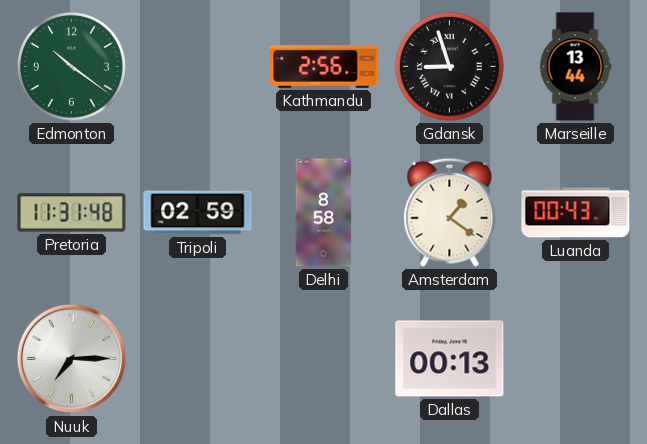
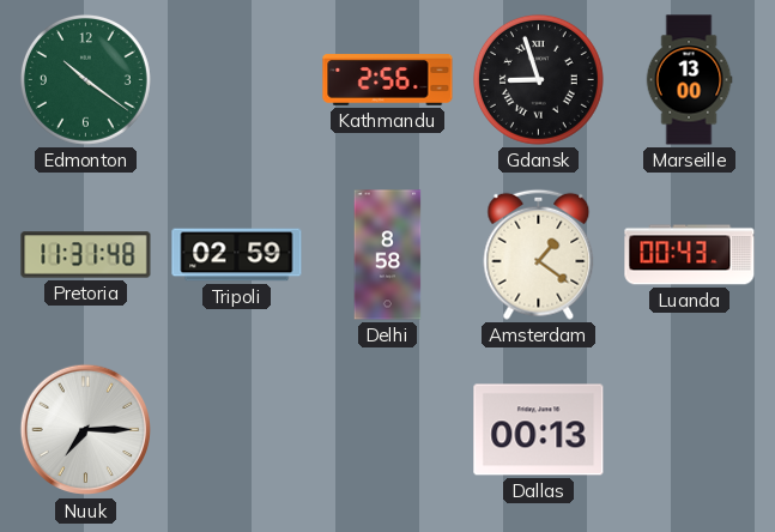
Marseille: 13:44 -> 13:00
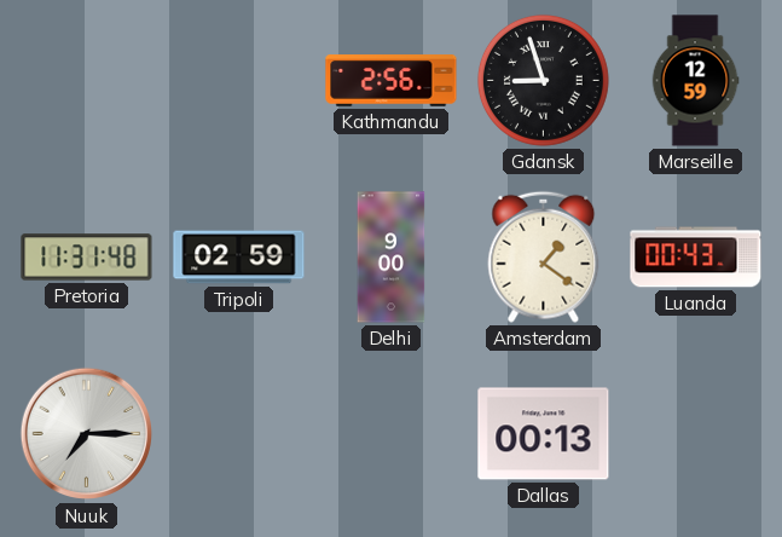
Edmonton: 10:21 -> none
Marseille: 13:00 -> 12:59
Delhi: 8:58 -> 9:00
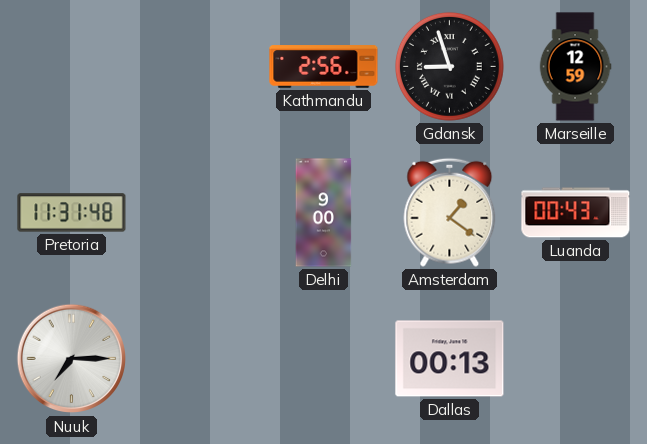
Tripoli: 02:59 -> none
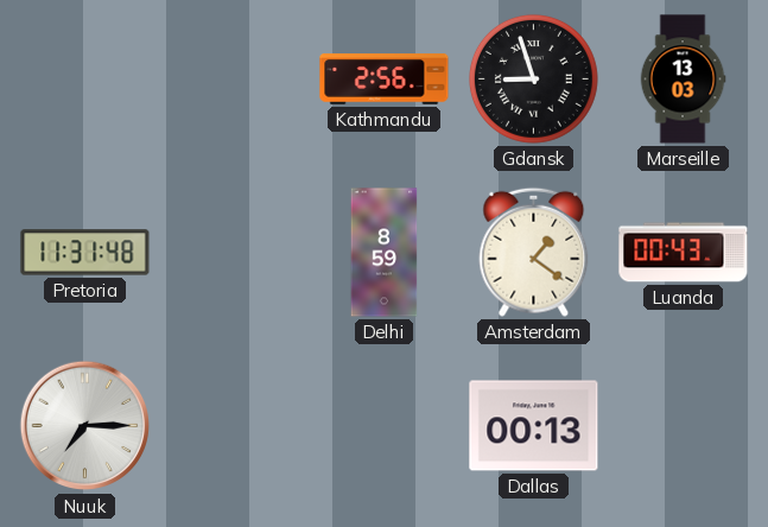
Marseille: 12:59 -> 13:03
Delhi: 9:00 -> 8:59
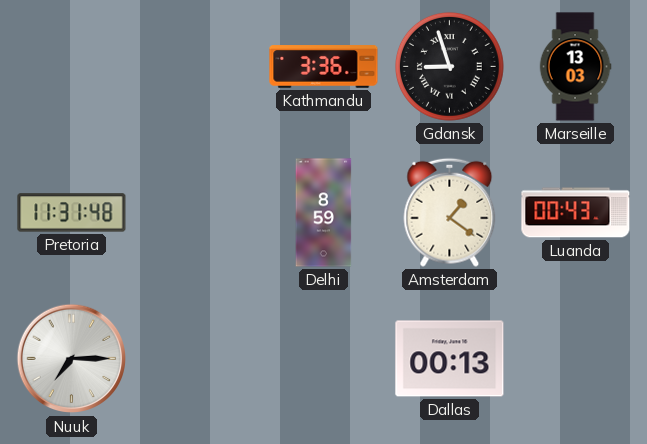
Kathmandu: 2:56 -> 3:36
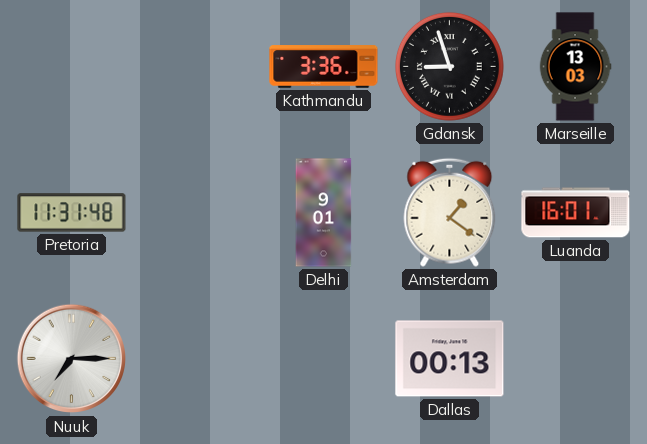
Delhi: 8:59 -> 9:01
Luanda: 00:43 -> 16:01
